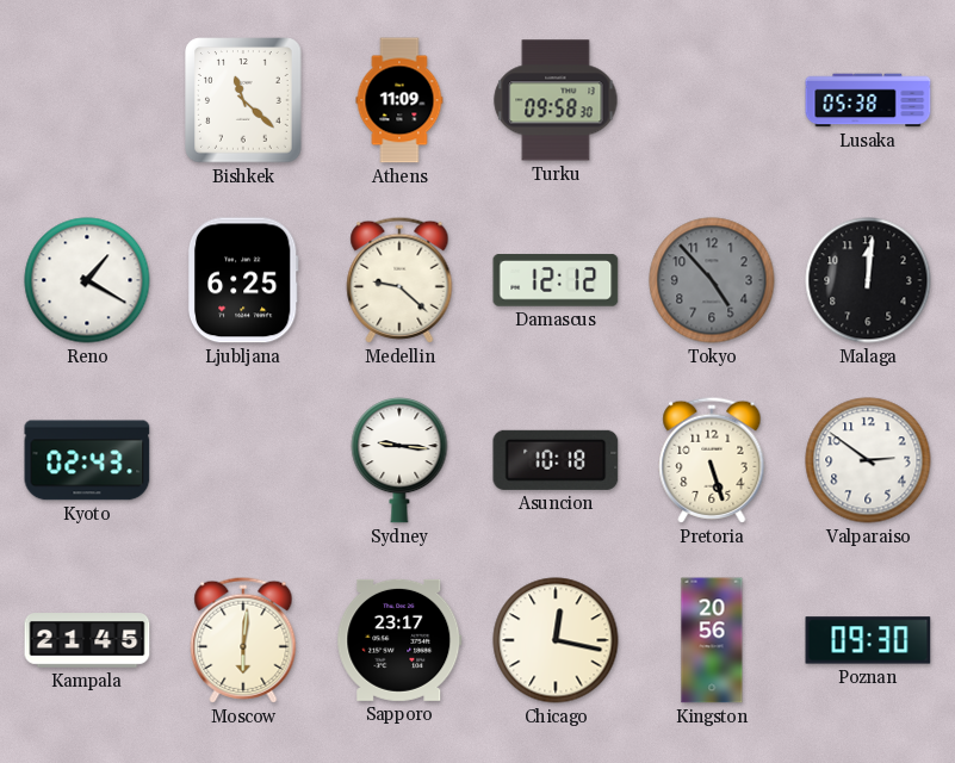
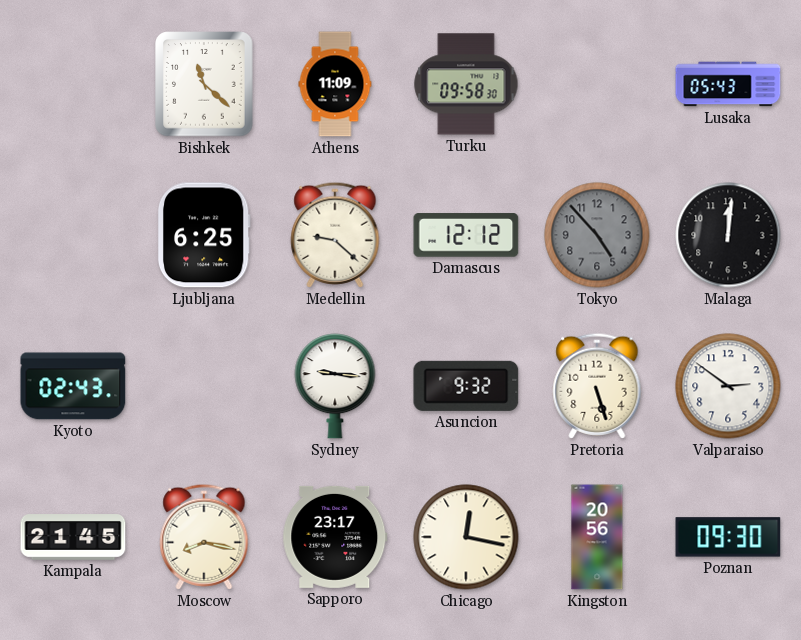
Lusaka: 05:38 -> 05:43
Reno: 1:20 -> none
Asuncion: 10:18 -> 9:32
Moscow: 6:01 -> 8:17
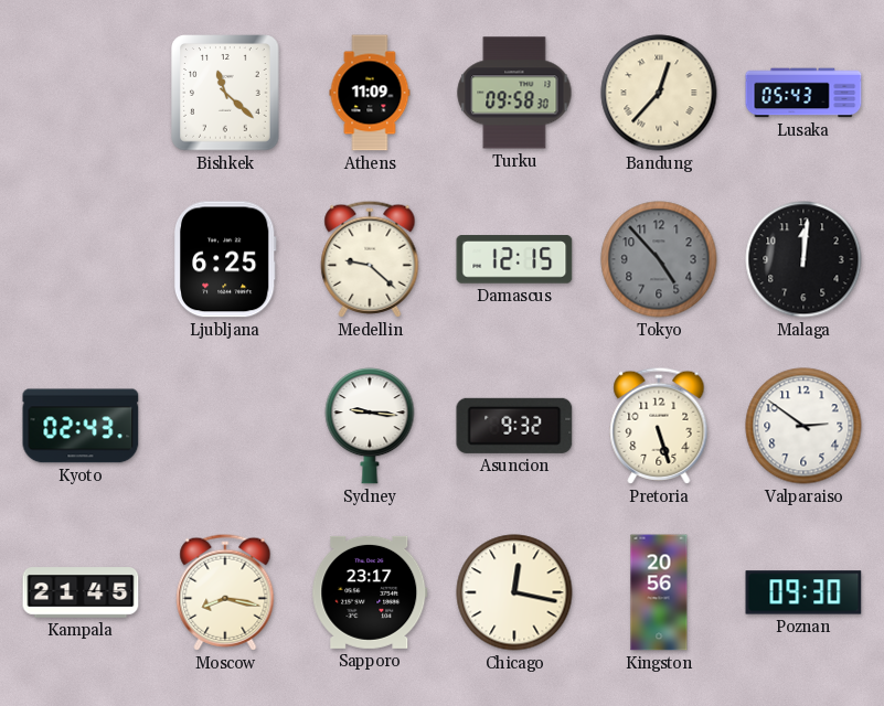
Bandung: none -> 12:37
Damascus: 12:12 -> 12:15
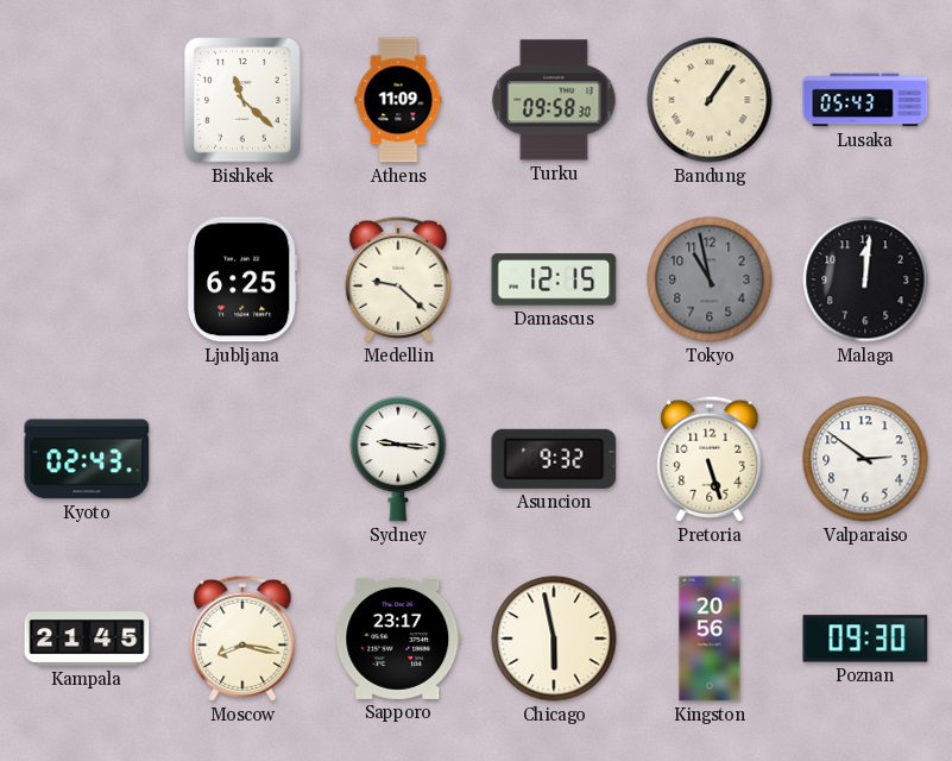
Bandung: 12:37 -> 1:06
Tokyo: 4:53 -> 10:58
Chicago: 12:17 -> 5:58
